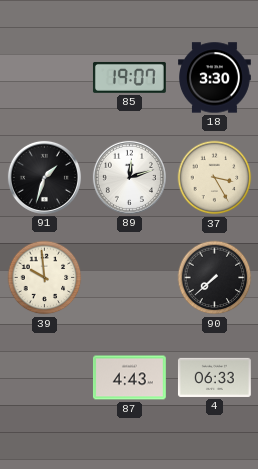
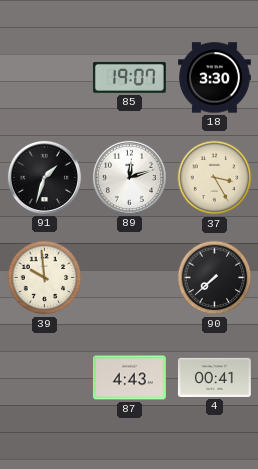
4: 06:33 -> 00:41
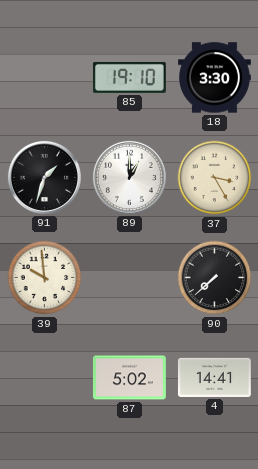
85: 19:07 -> 19:10
89: 12:12 -> 1:00
87: 4:43 -> 5:02
4: 00:41 -> 14:41
